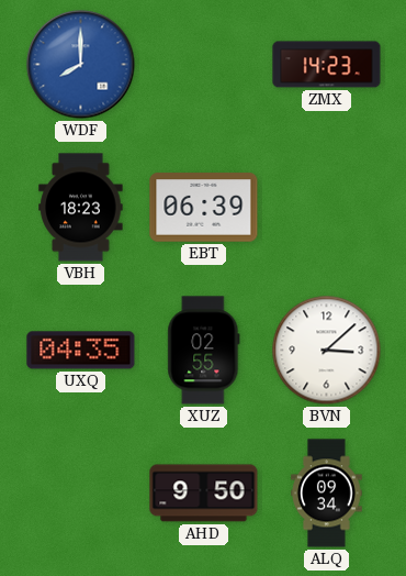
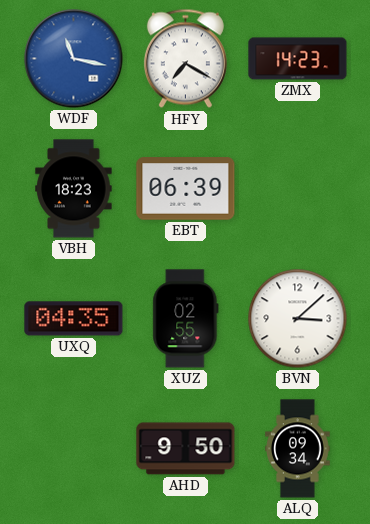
WDF: 8:00 -> 11:17
HFY: none -> 7:20
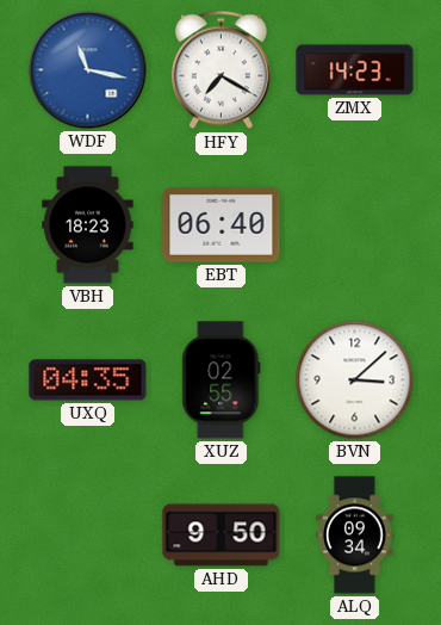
EBT: 06:39 -> 06:40
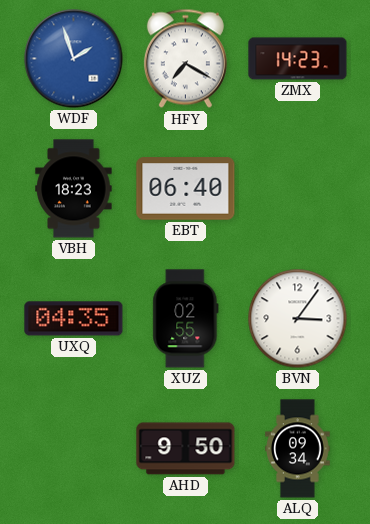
WDF: 11:17 -> 1:57
BVN: 3:08 -> 3:06
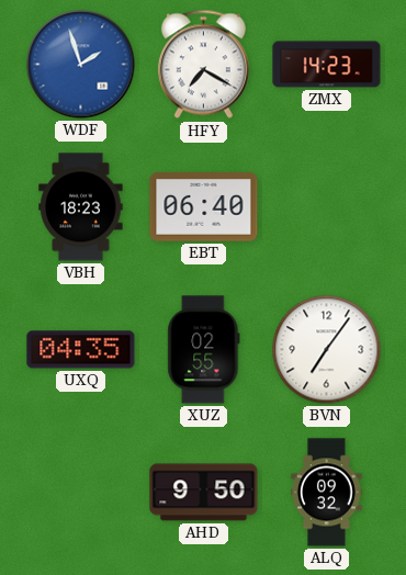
BVN: 3:06 -> 7:06
ALQ: 09:34 -> 09:32
